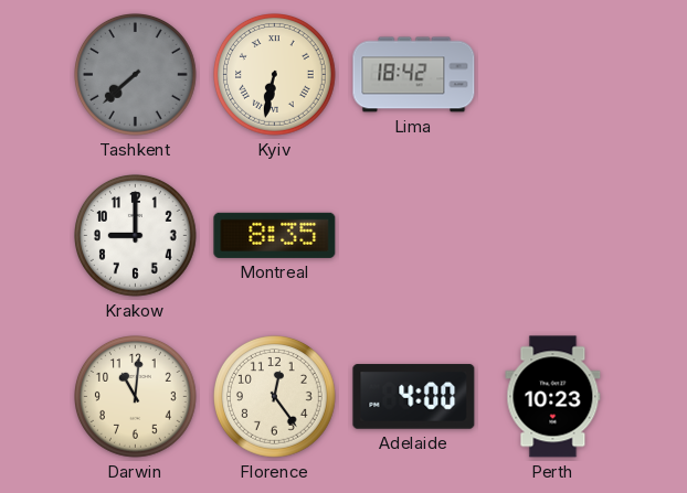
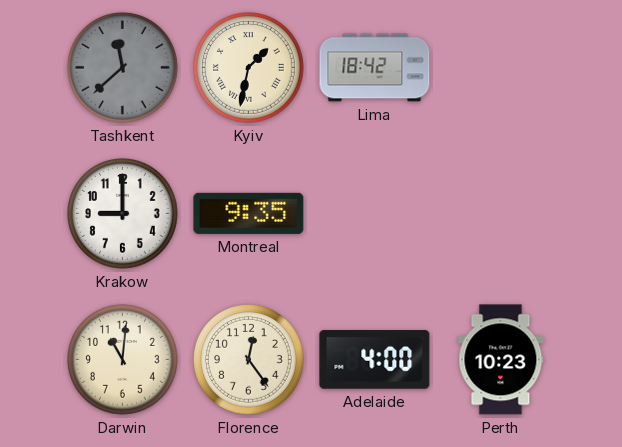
Tashkent: 7:38 -> 11:38
Kyiv: 6:32 -> 1:32
Montreal: 8:35 -> 9:35
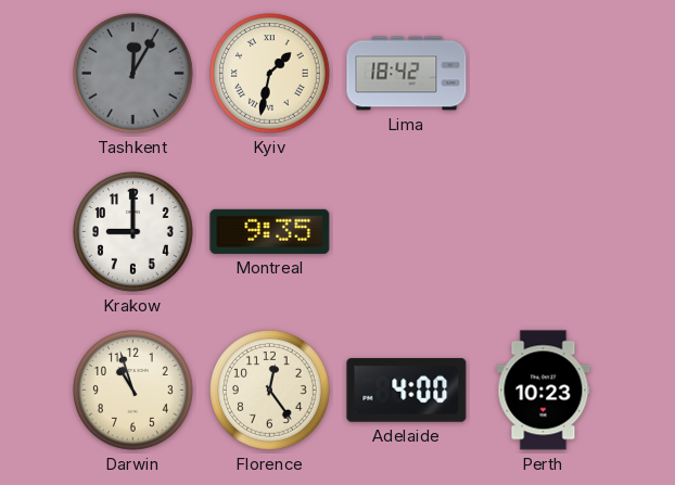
Tashkent: 11:38 -> 12:05
Darwin: 11:01 -> 10:57
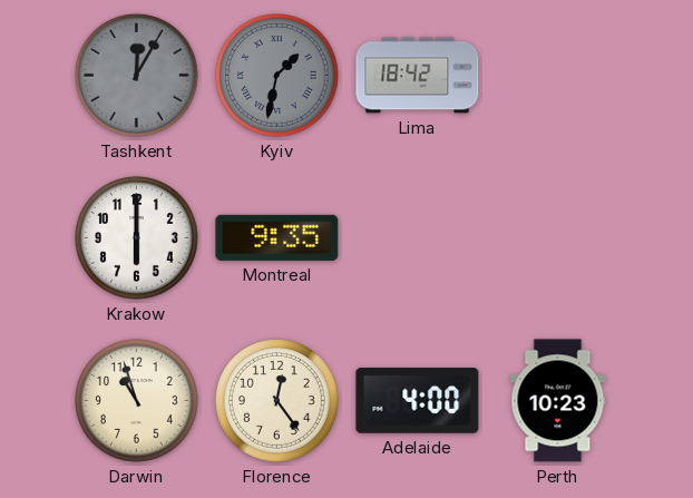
Kyiv dial: cream -> grey
Krakow: 9:00 -> 6:00
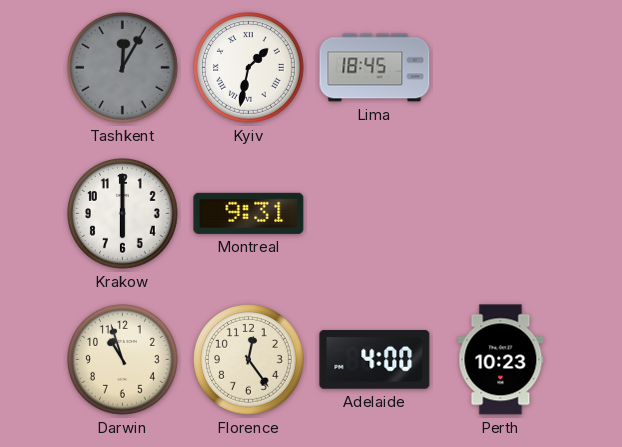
Kyiv dial: grey -> white
Lima: 18:42 -> 18:45
Montreal: 9:35 -> 9:31
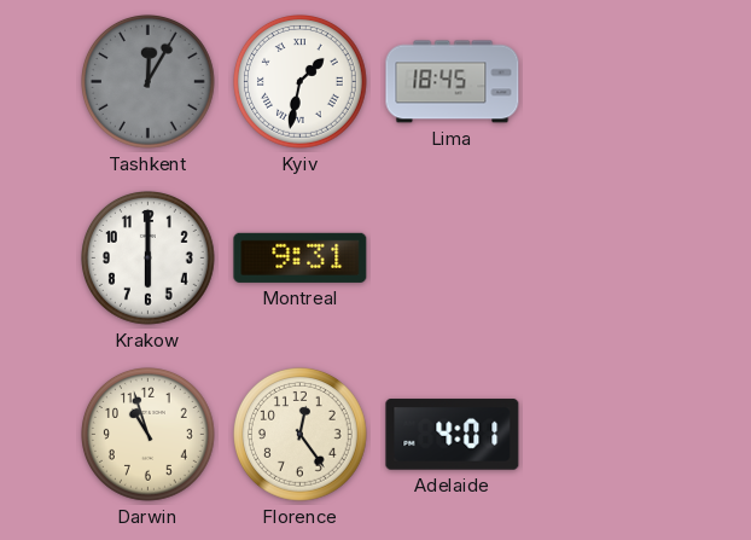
Adelaide: 4:00 -> 4:01
Perth: 10:23 -> none
